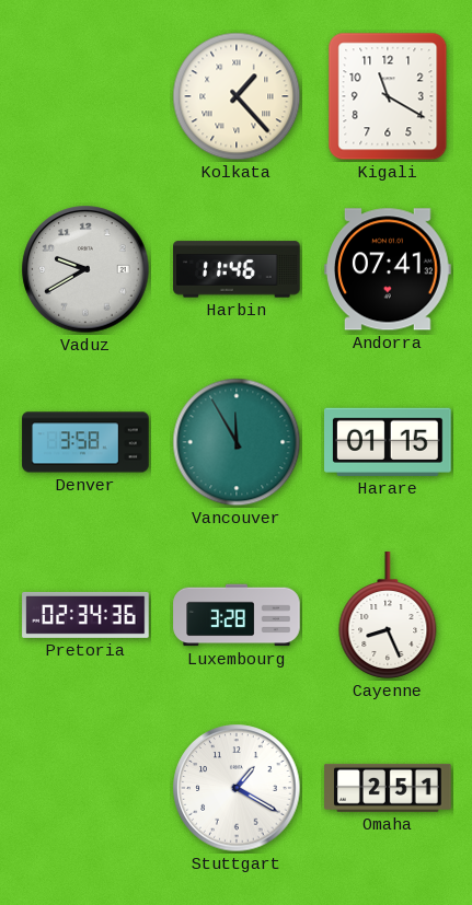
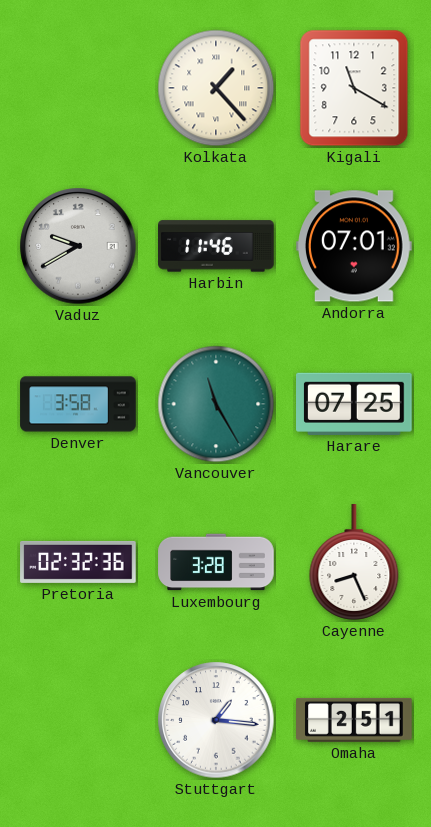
Andorra: 07:41 -> 07:01
Vancouver: 11:55 -> 11:25
Harare: 01:15 -> 07:25
Pretoria: 02:34 -> 02:32
Stuttgart: 1:20 -> 1:16
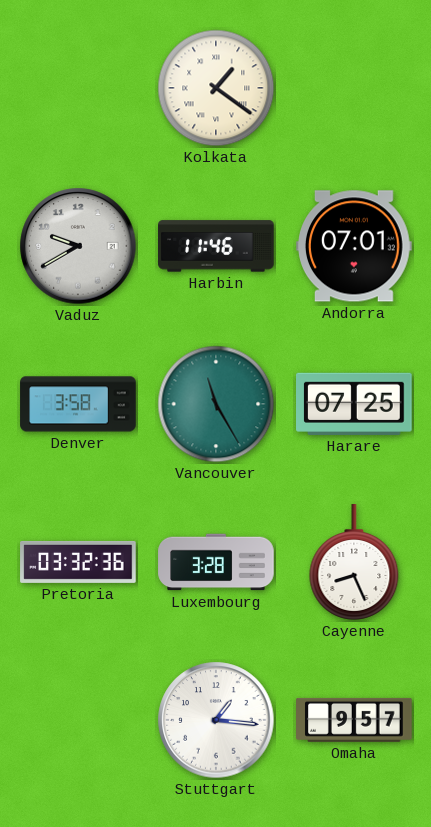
Kolkata: 1:23 -> 1:21
Kigali: 11:20 -> none
Pretoria: 02:32 -> 03:32
Omaha: 2:51 -> 9:57
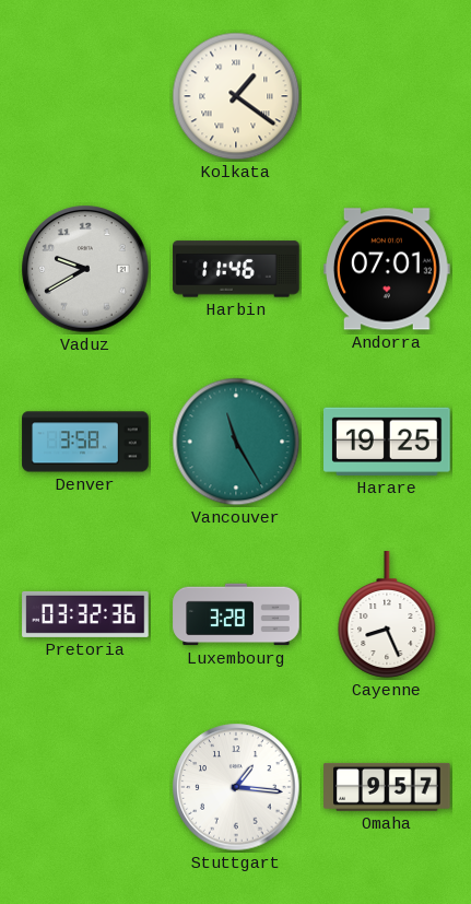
Harare: 07:25 -> 19:25
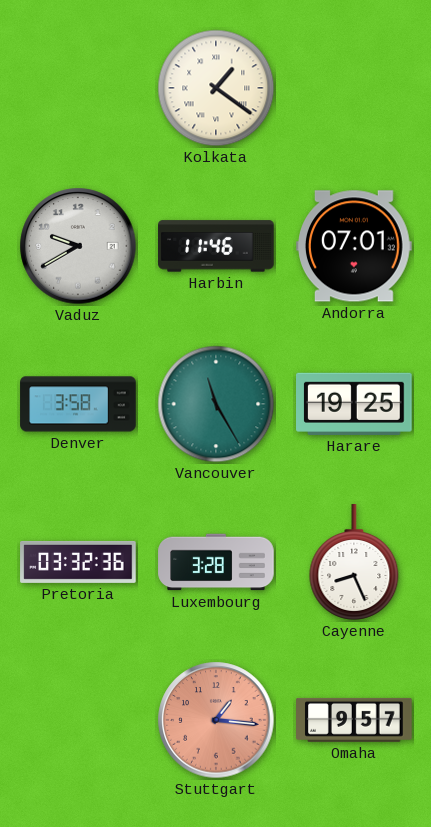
Stuttgart dial: white -> salmon
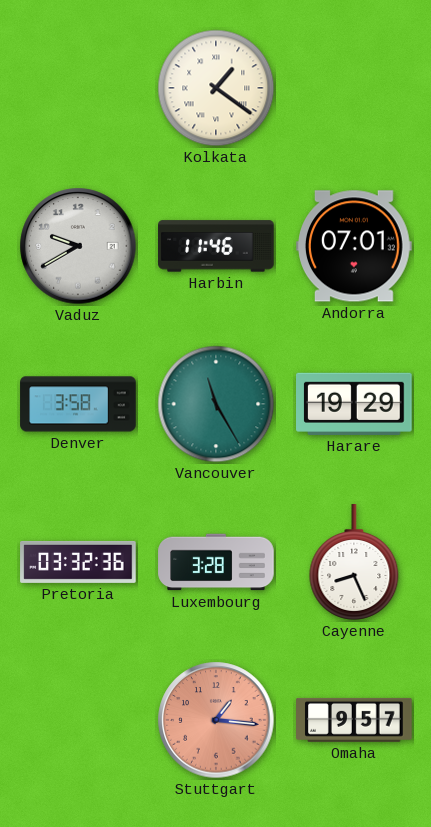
Harare: 19:25 -> 19:29
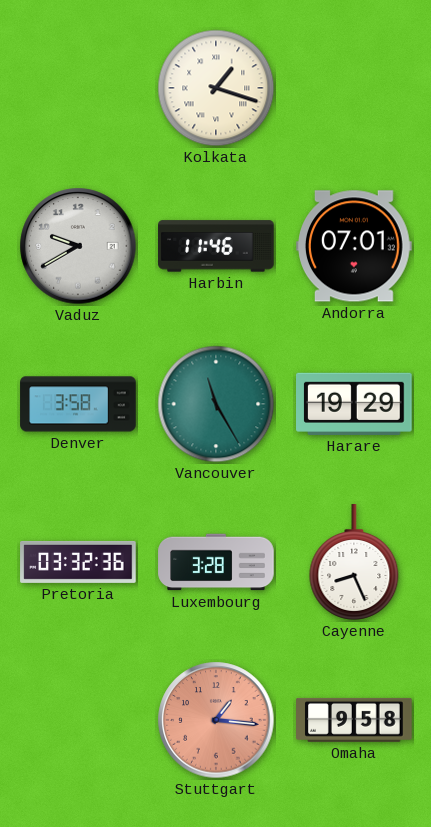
Kolkata: 1:21 -> 1:18
Omaha: 9:57 -> 9:58
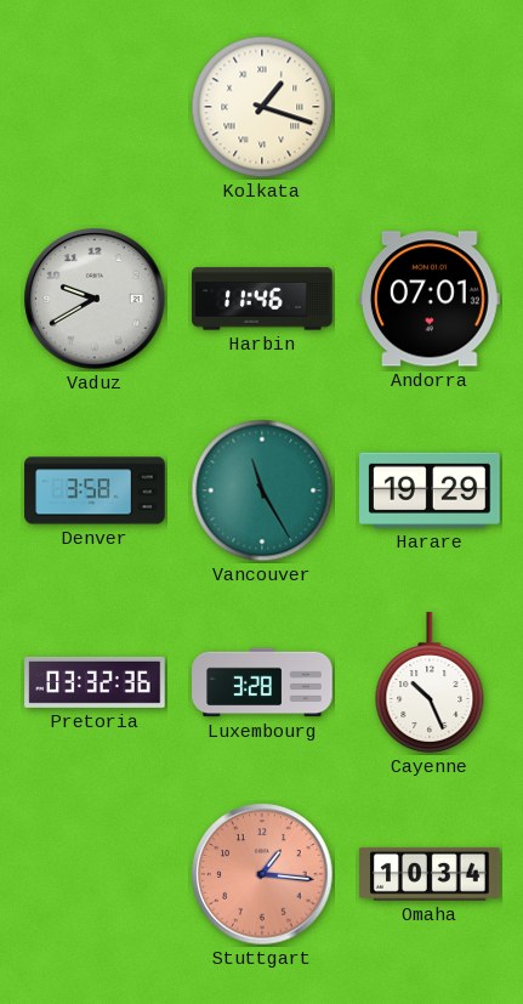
Cayenne: 8:26 -> 10:26
Omaha: 9:58 -> 10:34
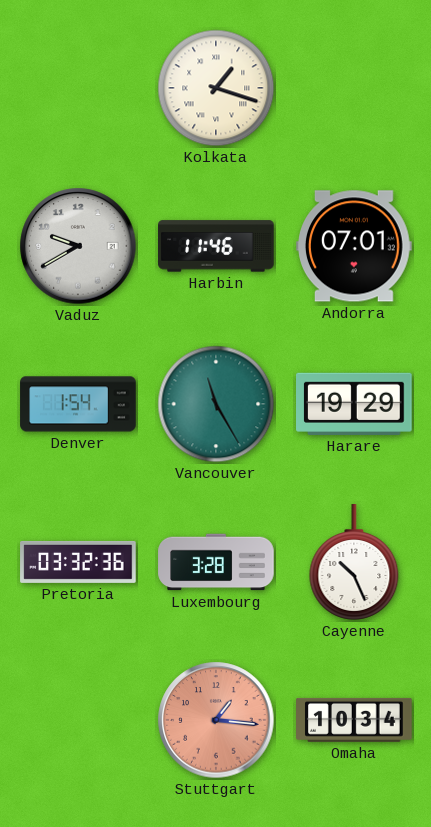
Denver: 3:58 -> 1:54
